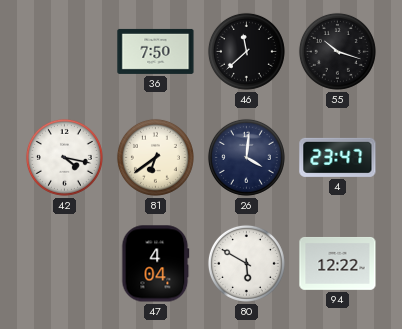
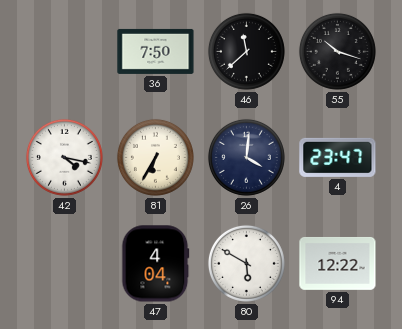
81: 6:39 -> 6:35
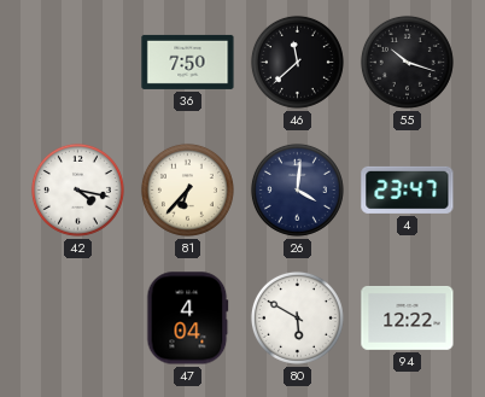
81: 6:35 -> 6:37
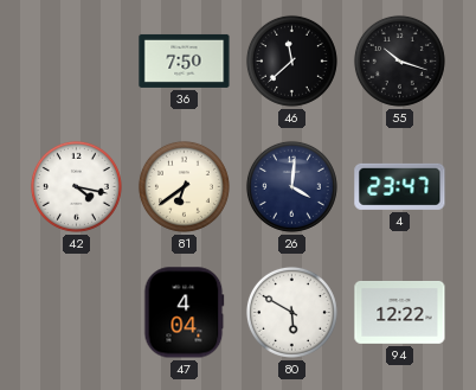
81: 6:37 -> 6:39
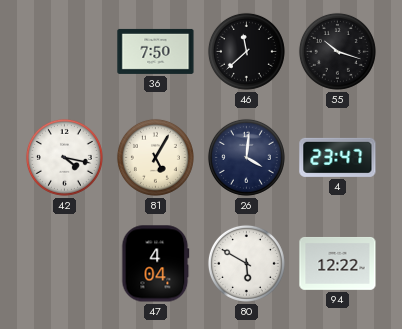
81: 6:39 -> 5:05
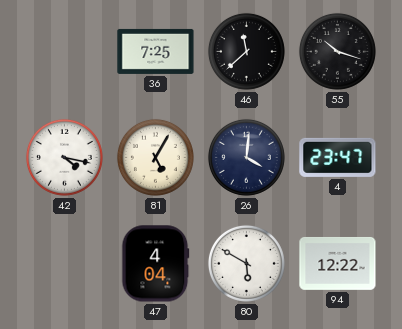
36: 7:50 -> 7:25
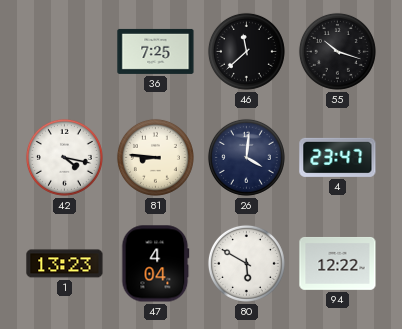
81: 5:05 -> 8:46
1: none -> 13:23
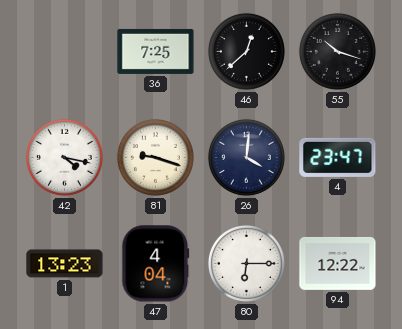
46: 11:38 -> 12:38
81: 8:46 -> 9:18
80: 5:50 -> 6:15
